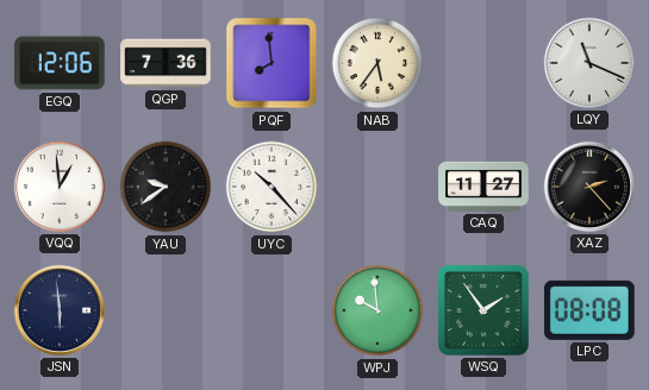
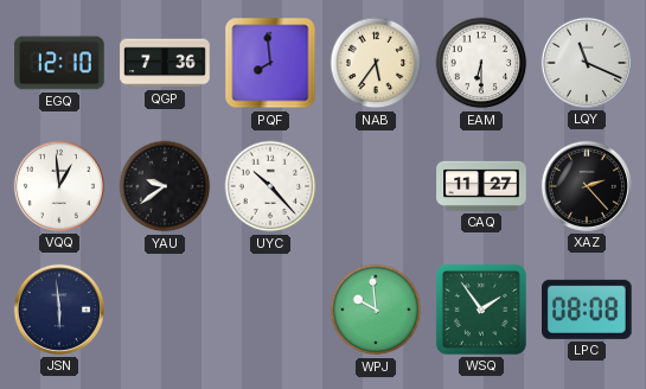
EGQ: 12:06 -> 12:10
EAM: none -> 6:30
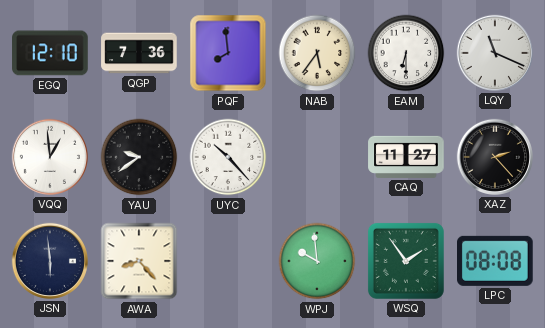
AWA: none -> 8:23
